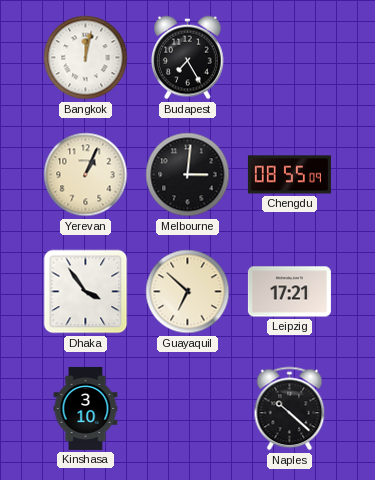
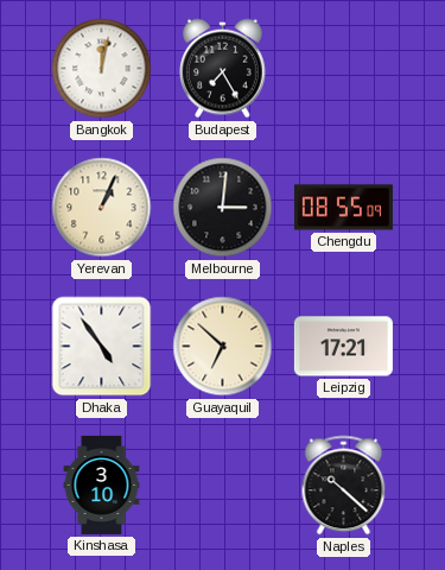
Dhaka: 3:54 -> 4:54
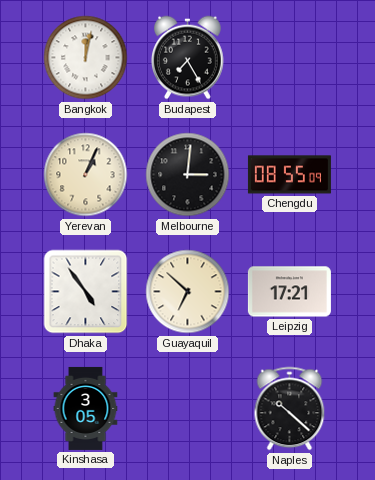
Kinshasa: 3:10 -> 3:05
